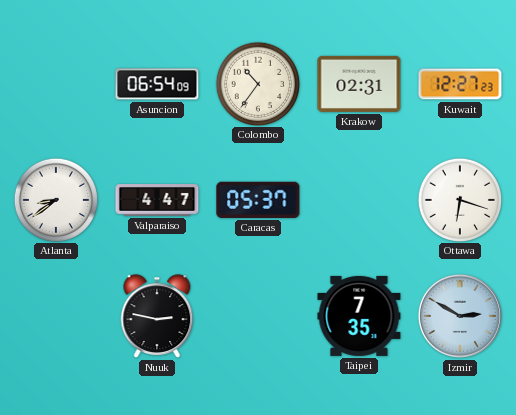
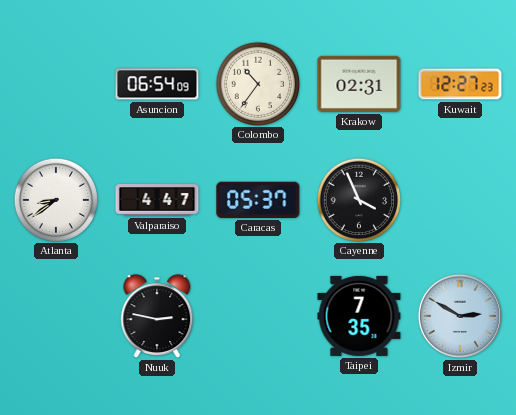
Cayenne: none -> 3:56
Ottawa: 6:18 -> none
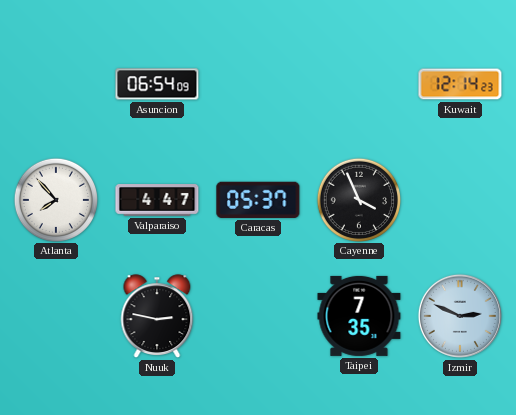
Colombo: 10:36 -> none
Krakow: 02:31 -> none
Kuwait: 12:27 -> 12:14
Atlanta: 8:39 -> 7:53
Izmir: 2:50 -> 2:49
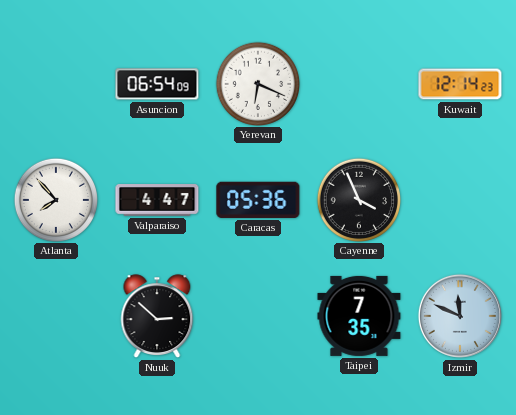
Yerevan: none -> 6:19
Caracas: 05:37 -> 05:36
Nuuk: 2:47 -> 2:52
Izmir: 2:49 -> 11:49
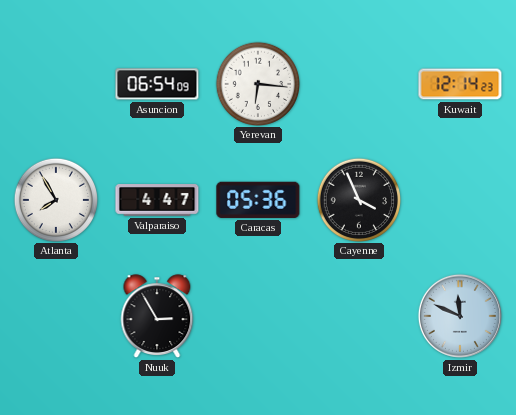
Yerevan: 6:19 -> 6:16
Atlanta: 7:53 -> 7:55
Nuuk: 2:52 -> 2:55
Taipei: 7:35 -> none
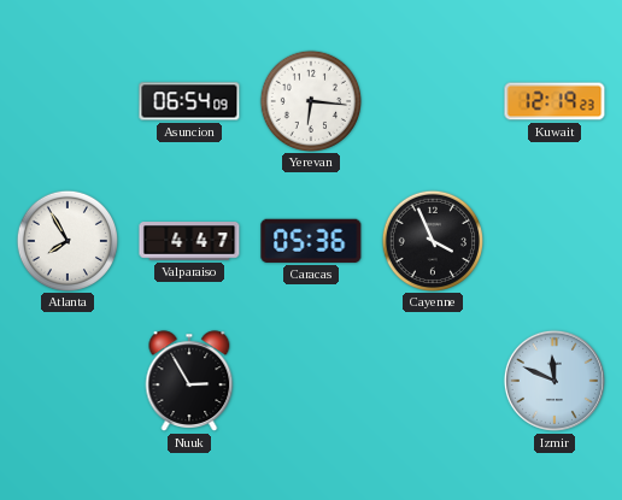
Kuwait: 12:14 -> 12:19
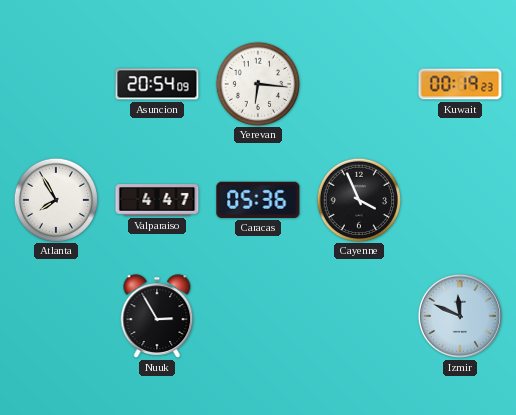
Asuncion: 06:54 -> 20:54
Kuwait: 12:19 -> 00:19
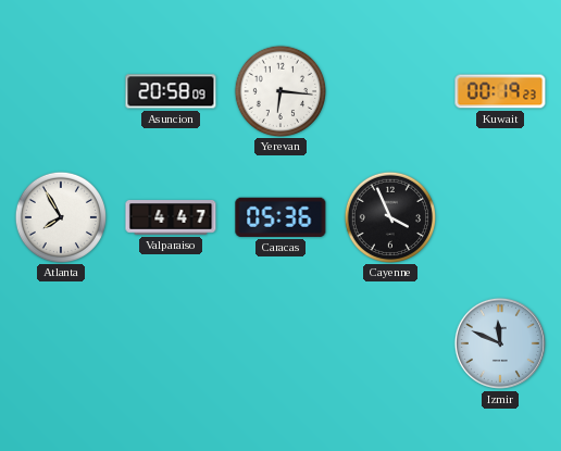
Asuncion: 20:54 -> 20:58
Nuuk: 2:55 -> none
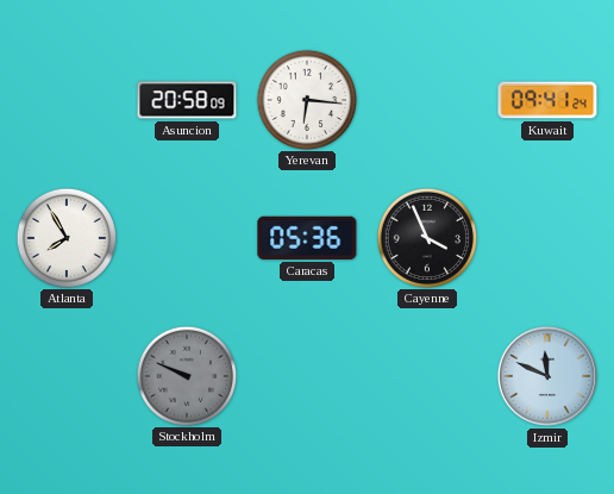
Kuwait: 00:19 -> 09:41
Valparaiso: 4:47 -> none
Stockholm: none -> 9:49
